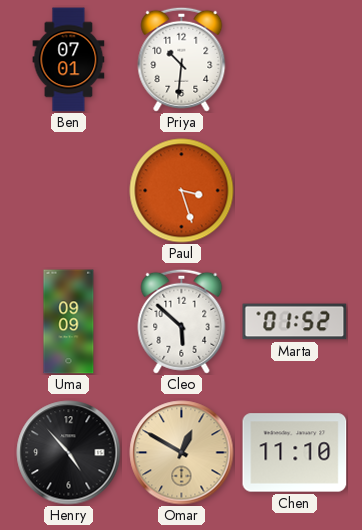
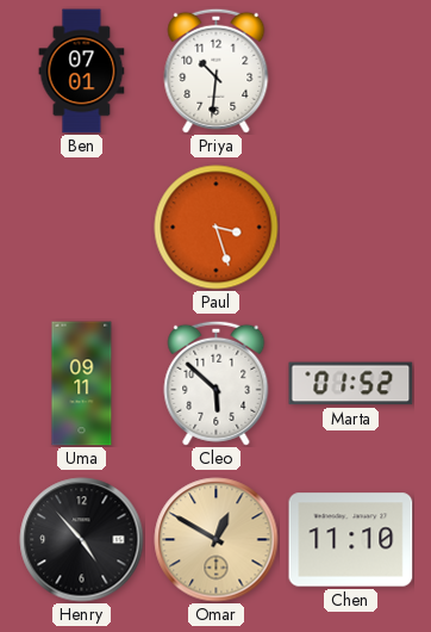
Uma: 09:09 -> 09:11
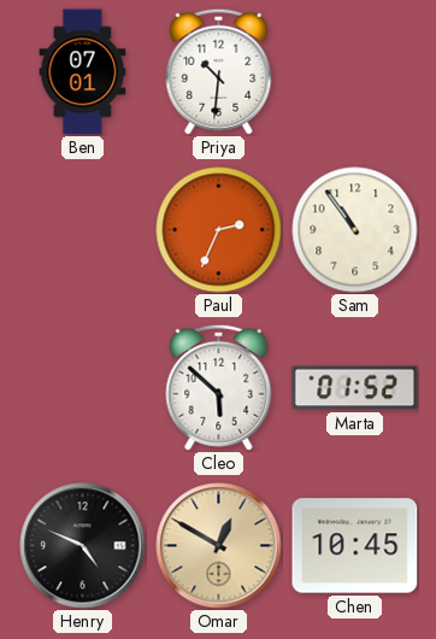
Paul: 3:27 -> 2:34
Sam: none -> 10:54
Uma: 09:11 -> none
Henry: 4:53 -> 4:49
Chen: 11:10 -> 10:45
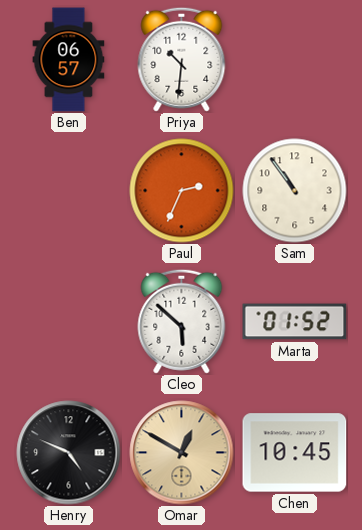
Ben: 07:01 -> 06:57
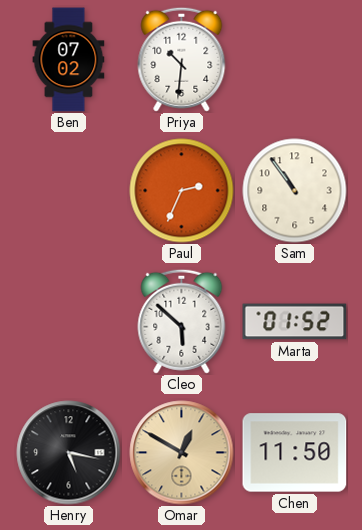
Ben: 06:57 -> 07:02
Henry: 4:49 -> 5:17
Chen: 10:45 -> 11:50
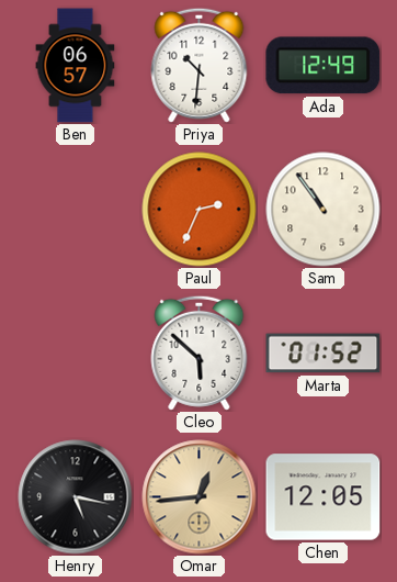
Ben: 07:02 -> 06:57
Ada: none -> 12:49
Omar: 12:50 -> 12:44
Chen: 11:50 -> 12:05
